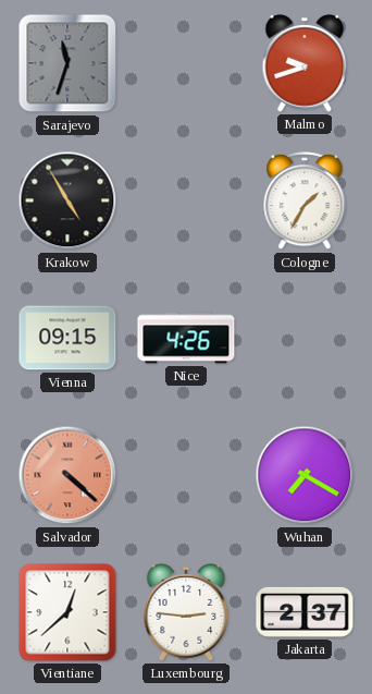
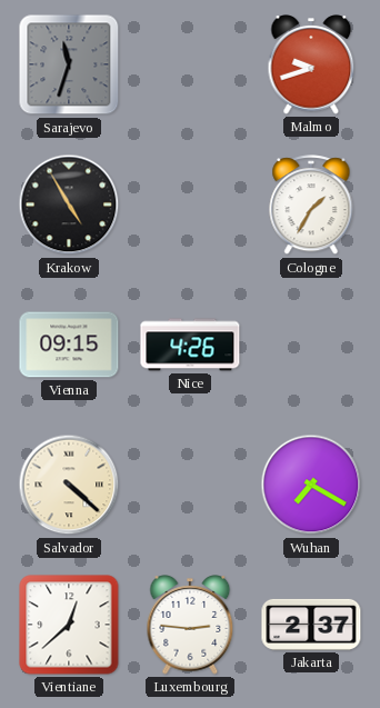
Salvador dial: salmon -> cream
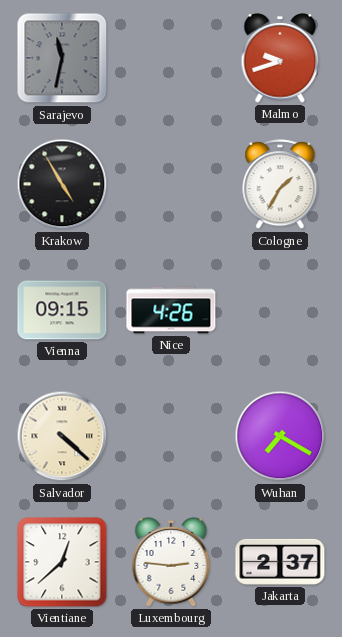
Sarajevo: 11:33 -> 11:32
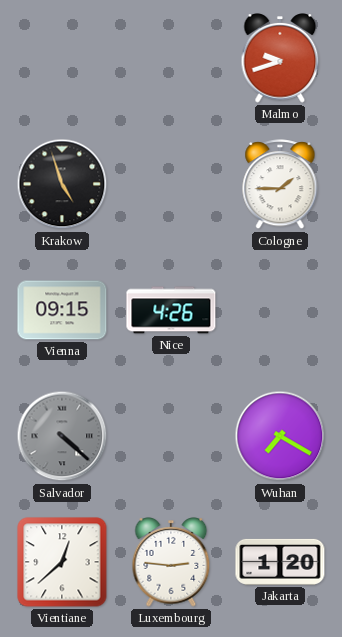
Sarajevo: 11:32 -> none
Krakow: 4:55 -> 4:57
Cologne: 1:35 -> 1:45
Salvador dial: cream -> grey
Jakarta: 2:37 -> 1:20
